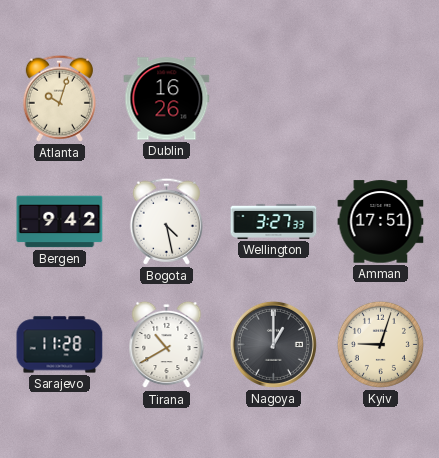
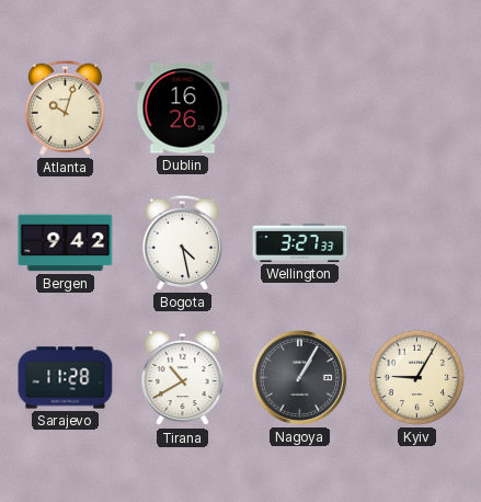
Amman: 17:51 -> none
Nagoya: 1:00 -> 1:05
Kyiv: 9:03 -> 9:05
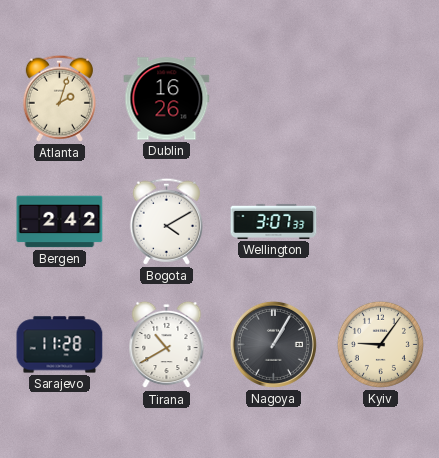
Atlanta: 10:03 -> 2:03
Bergen: 9:42 -> 2:42
Bogota: 4:28 -> 4:10
Wellington: 3:27 -> 3:07
Kyiv: 9:05 -> 9:06
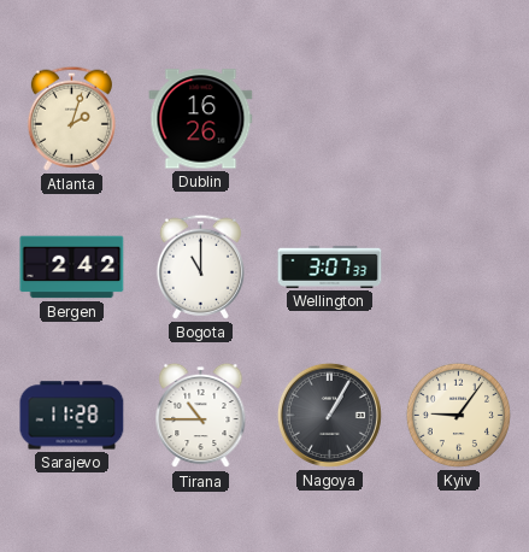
Bogota: 4:10 -> 11:00
Tirana: 10:40 -> 10:45
